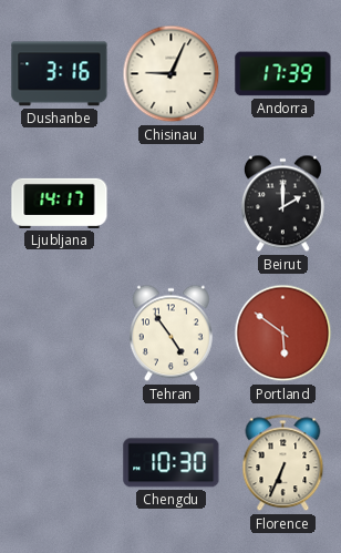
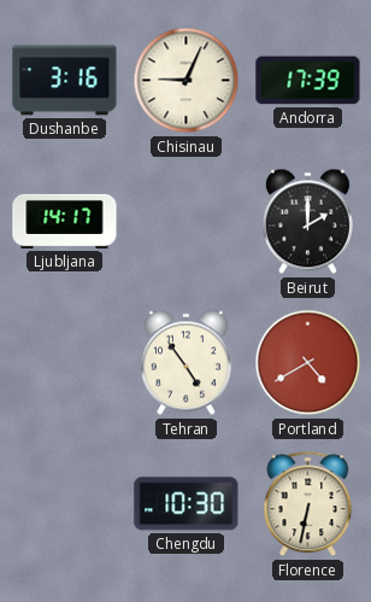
Portland: 5:51 -> 4:40
Florence: 6:34 -> 6:32
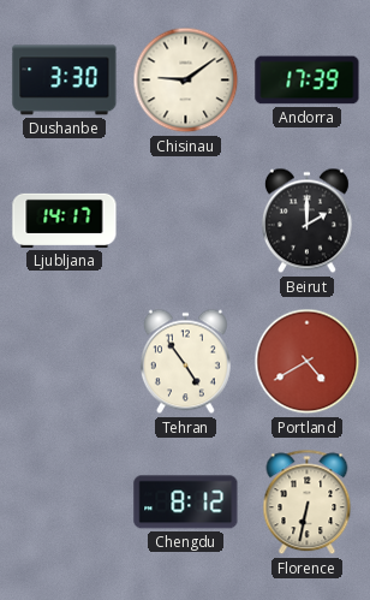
Dushanbe: 3:16 -> 3:30
Chisinau: 9:04 -> 9:09
Chengdu: 10:30 -> 8:12
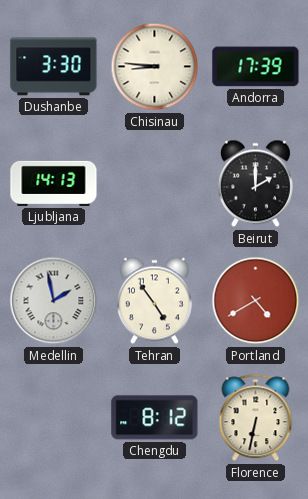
Chisinau: 9:09 -> 8:46
Ljubljana: 14:17 -> 14:13
Medellin: none -> 1:58
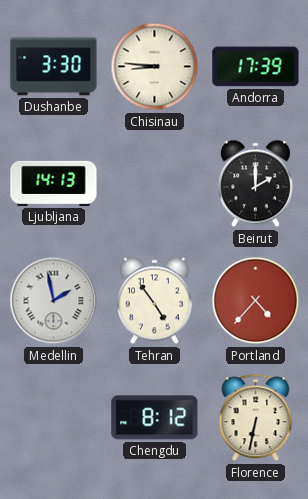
Portland: 4:40 -> 4:37
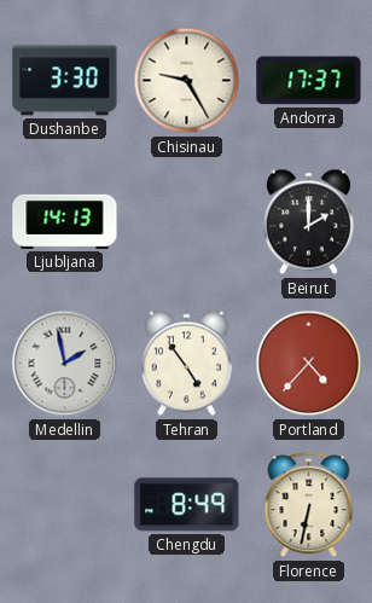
Chisinau: 8:46 -> 9:25
Andorra: 17:39 -> 17:37
Chengdu: 8:12 -> 8:49
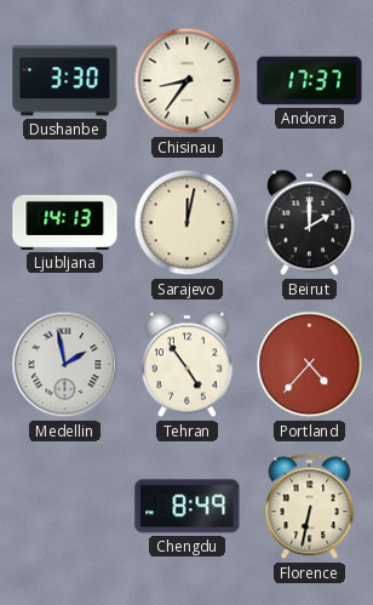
Chisinau: 9:25 -> 8:36
Sarajevo: none -> 12:02
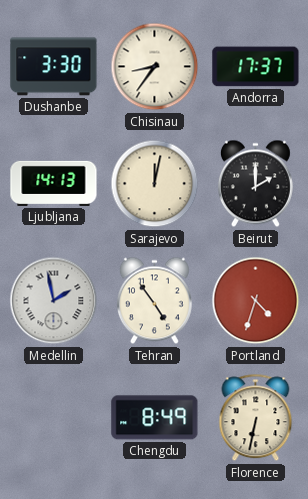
Portland: 4:37 -> 4:33
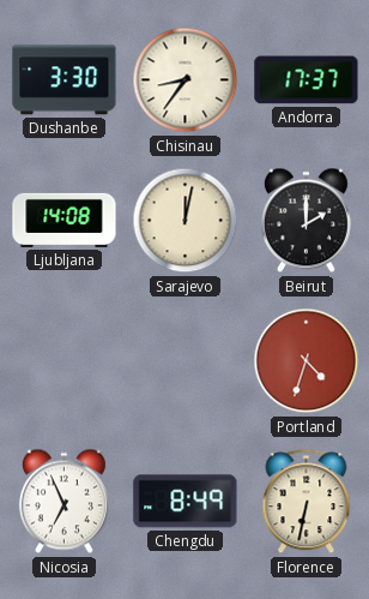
Ljubljana: 14:13 -> 14:08
Medellin: 1:58 -> none
Tehran: 4:54 -> none
Nicosia: none -> 6:56
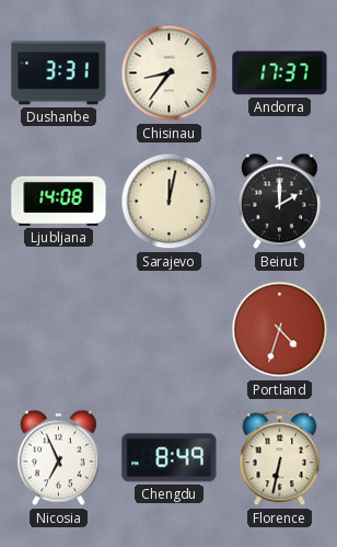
Dushanbe: 3:30 -> 3:31
